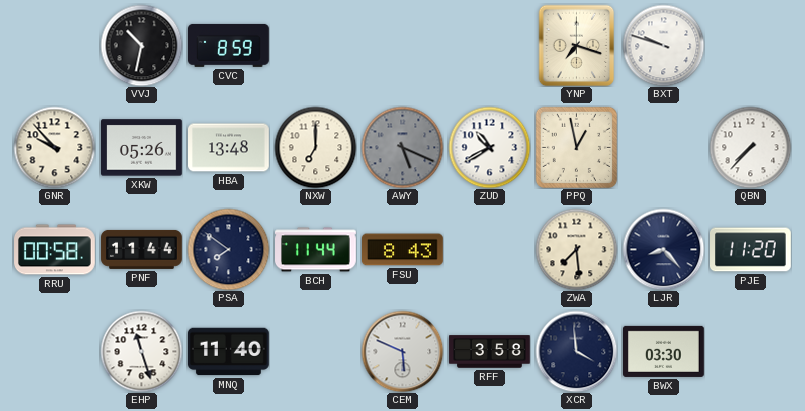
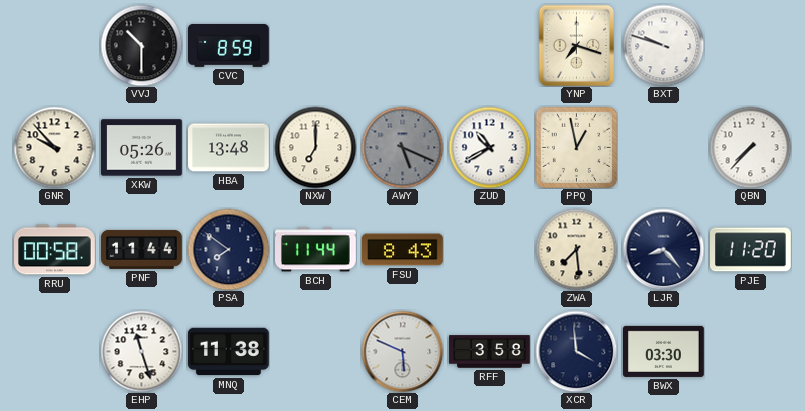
VVJ: 10:32 -> 10:30
MNQ: 11:40 -> 11:38
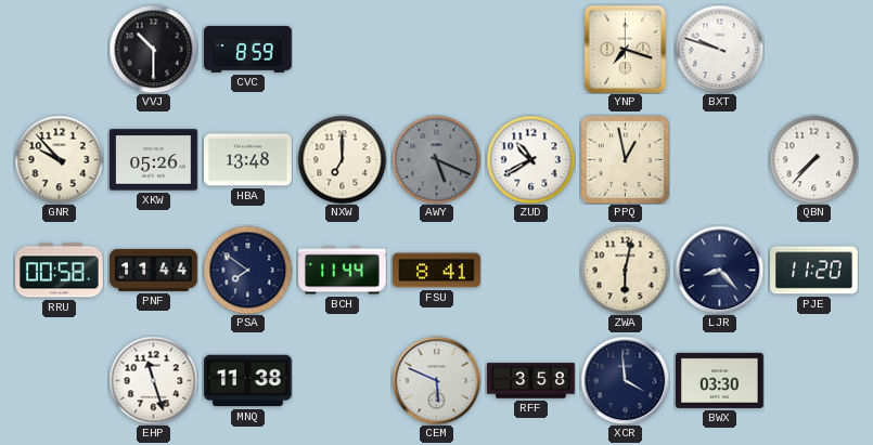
FSU: 8:43 -> 8:41
ZWA: 7:29 -> 6:02
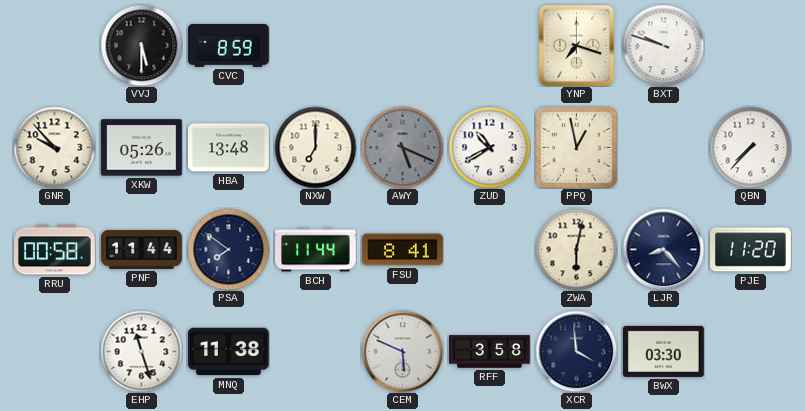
VVJ: 10:30 -> 5:30
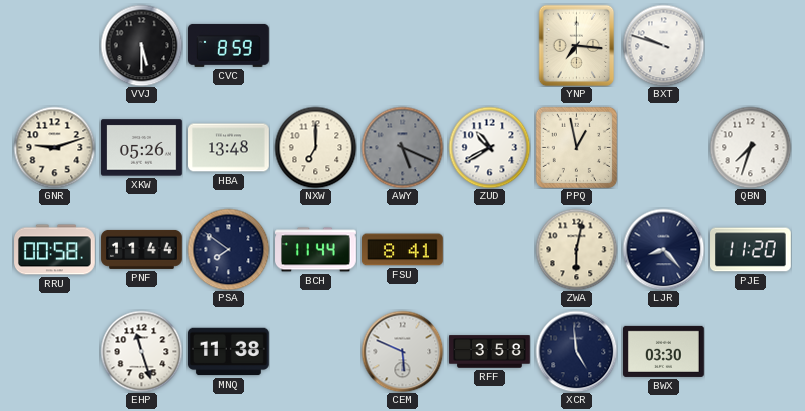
YNP: 7:18 -> 7:16
GNR: 9:53 -> 9:12
QBN: 7:37 -> 7:33
XCR: 3:59 -> 4:59
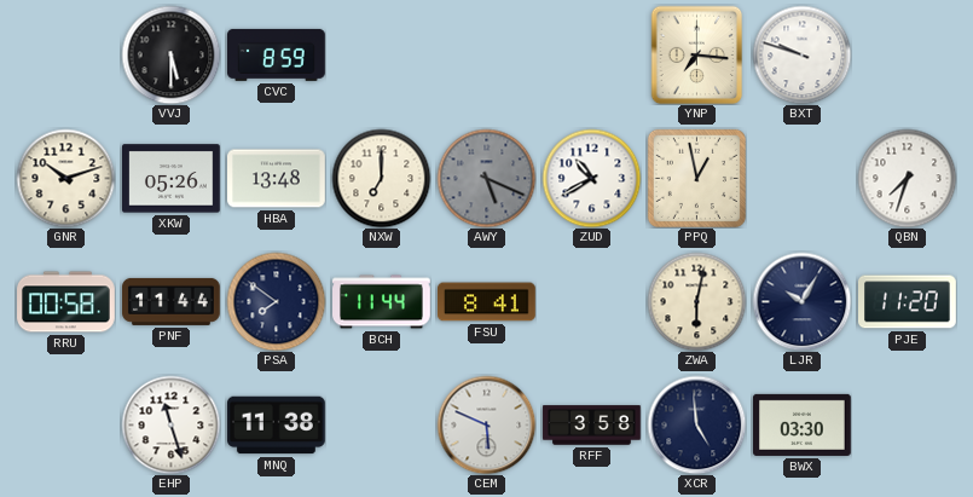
GNR: 9:12 -> 10:12
LJR: 8:23 -> 10:05
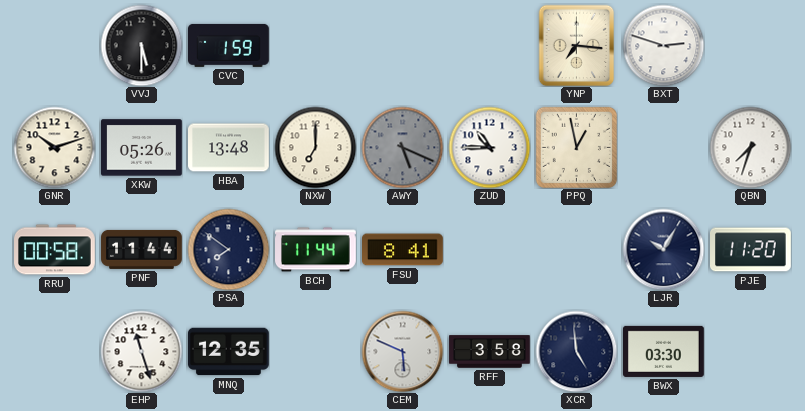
CVC: 8:59 -> 1:59
BXT: 9:48 -> 2:48
ZUD: 10:40 -> 10:45
ZWA: 6:02 -> none
MNQ: 11:38 -> 12:35
